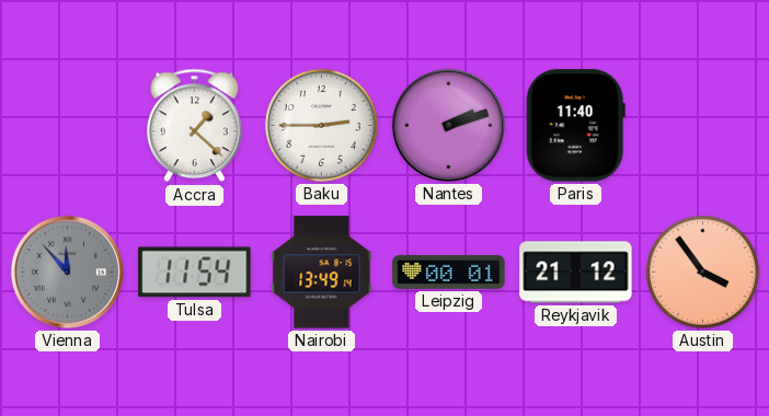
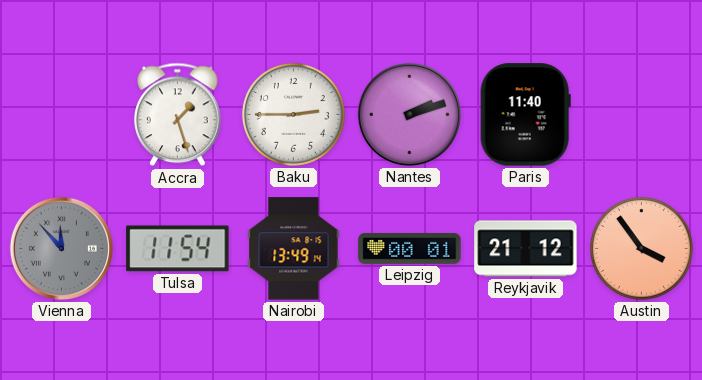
Accra: 1:22 -> 1:27
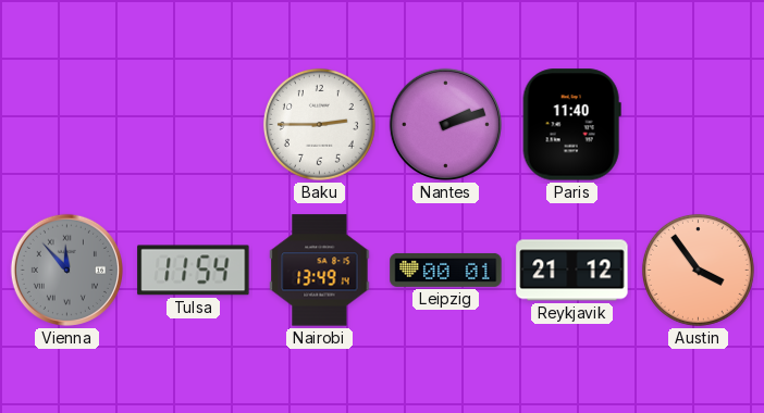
Accra: 1:27 -> none
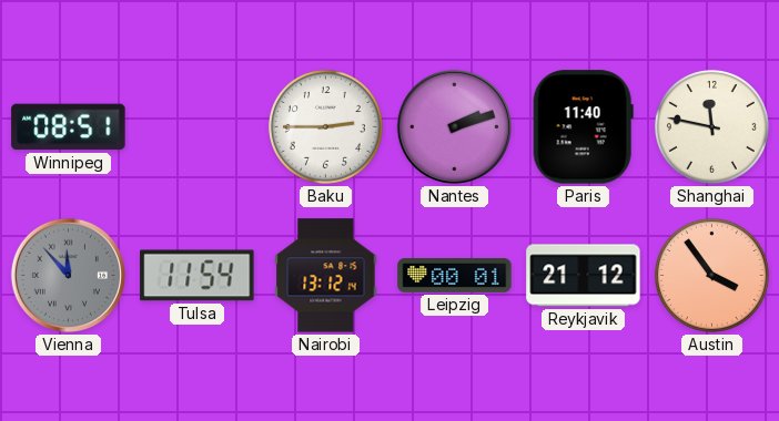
Winnipeg: none -> 08:51
Shanghai: none -> 11:47
Nairobi: 13:49 -> 13:12
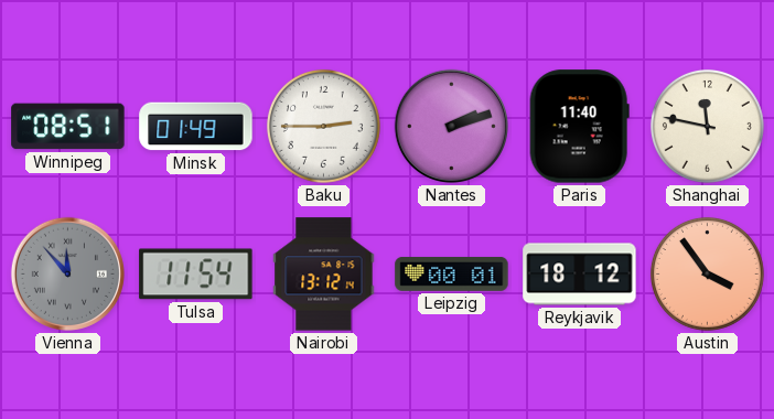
Minsk: none -> 01:49
Reykjavik: 21:12 -> 18:12
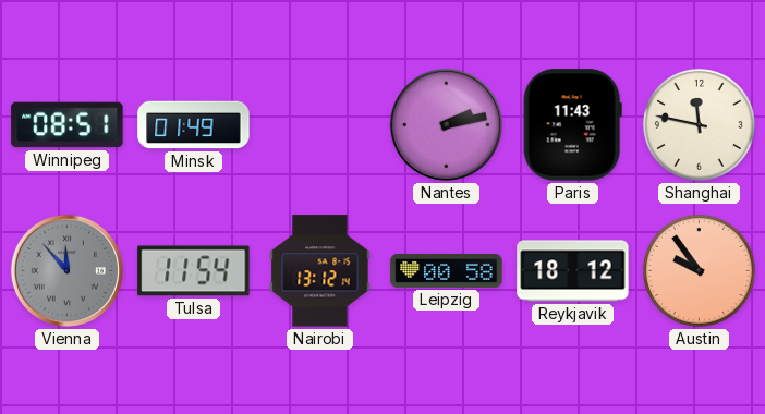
Baku: 2:45 -> none
Nantes: 2:12 -> 2:13
Paris: 11:40 -> 11:43
Leipzig: 00:01 -> 00:58
Austin: 3:54 -> 9:54
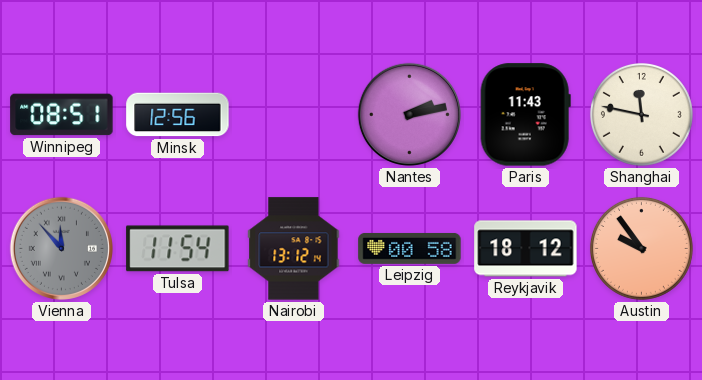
Minsk: 01:49 -> 12:56
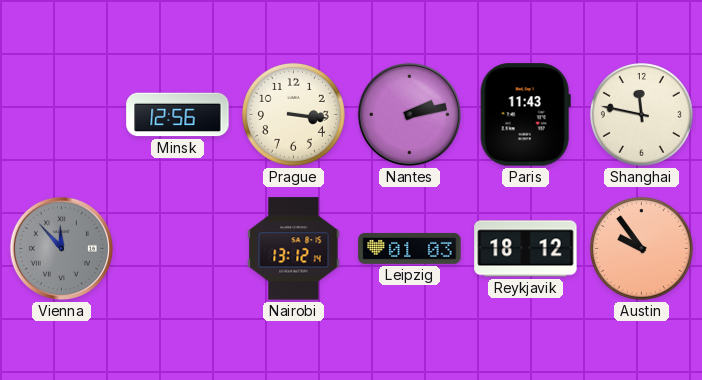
Winnipeg: 08:51 -> none
Prague: none -> 3:16
Tulsa: 11:54 -> none
Leipzig: 00:58 -> 01:03
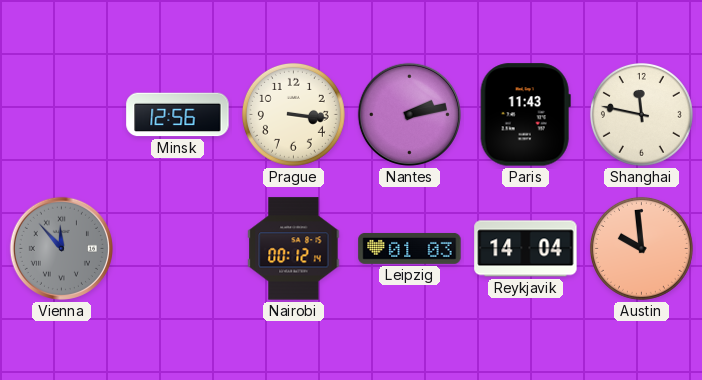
Nairobi: 13:12 -> 00:12
Reykjavik: 18:12 -> 14:04
Austin: 9:54 -> 9:59
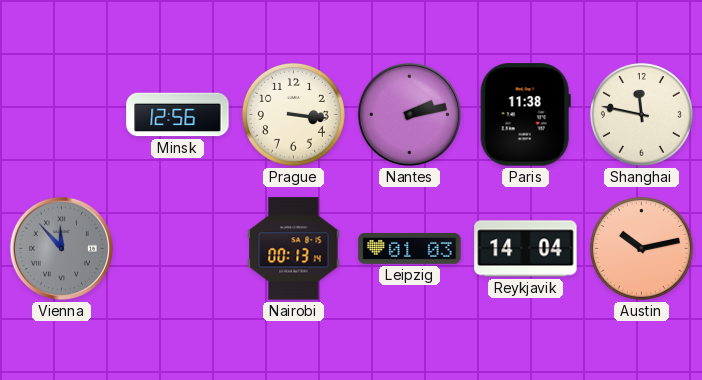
Paris: 11:43 -> 11:38
Nairobi: 00:12 -> 00:13
Austin: 9:59 -> 10:13
